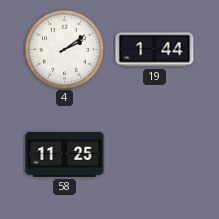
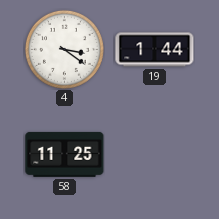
4: 2:09 -> 3:21
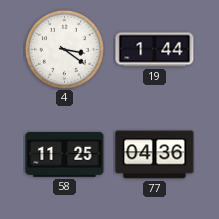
77: none -> 04:36
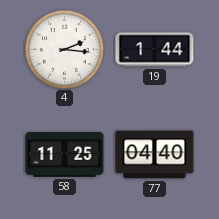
4: 3:21 -> 2:16
77: 04:36 -> 04:40
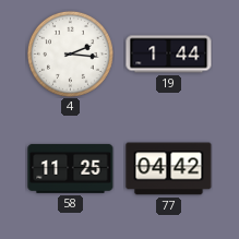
77: 04:40 -> 04:42
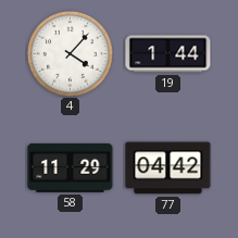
4: 2:16 -> 4:07
58: 11:25 -> 11:29
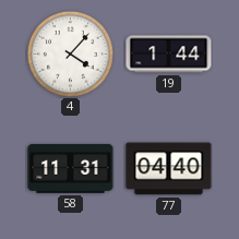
58: 11:29 -> 11:31
77: 04:42 -> 04:40
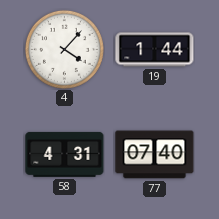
58: 11:31 -> 4:31
77: 04:40 -> 07:40
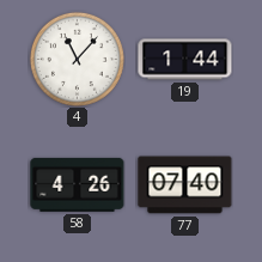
4: 4:07 -> 11:07
58: 4:31 -> 4:26
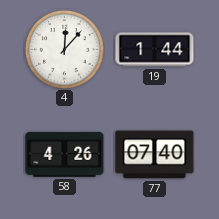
4: 11:07 -> 12:07
